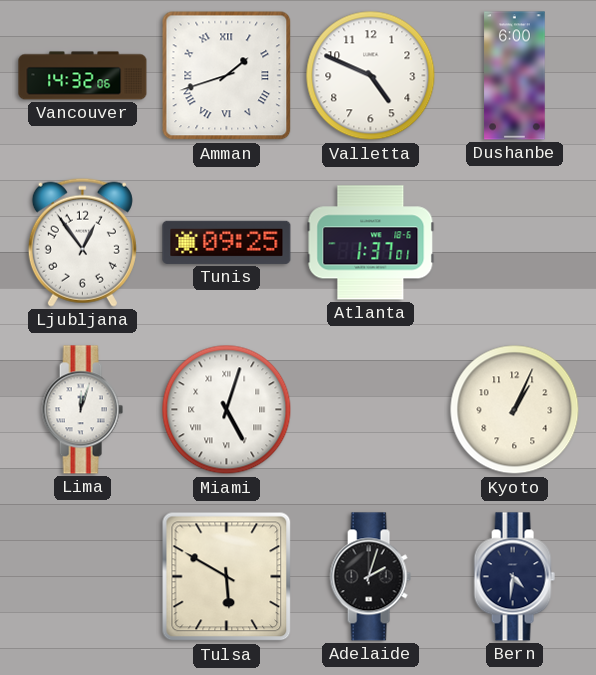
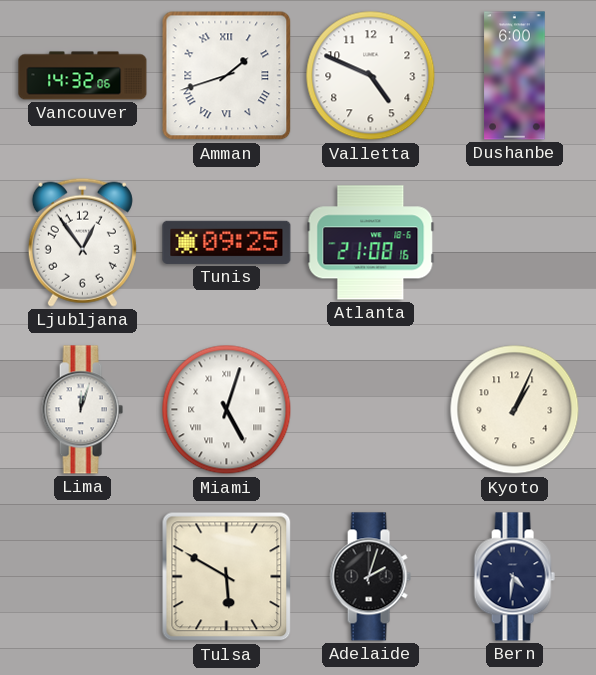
Atlanta: 1:37 -> 21:08
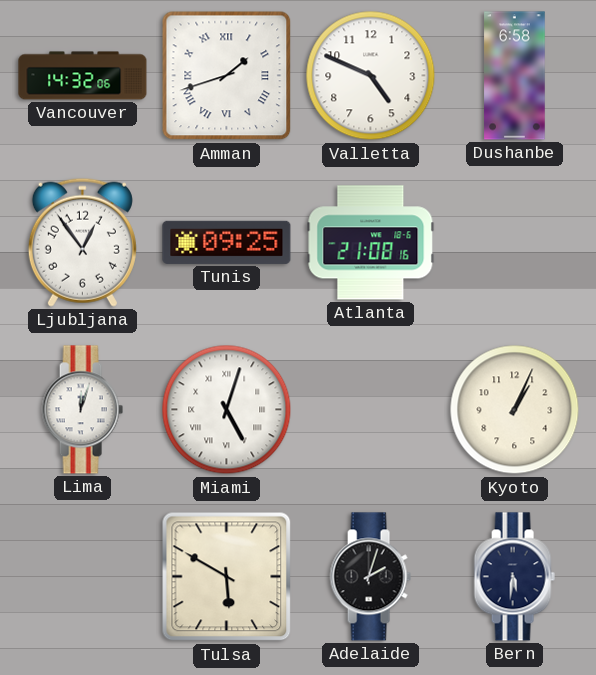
Dushanbe: 6:00 -> 6:58
Bern: 4:31 -> 5:31
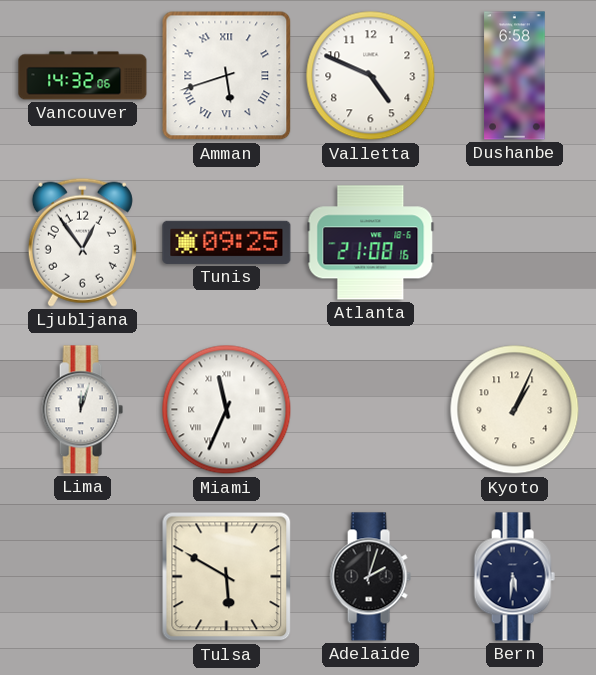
Amman: 1:42 -> 5:42
Miami: 5:03 -> 11:34
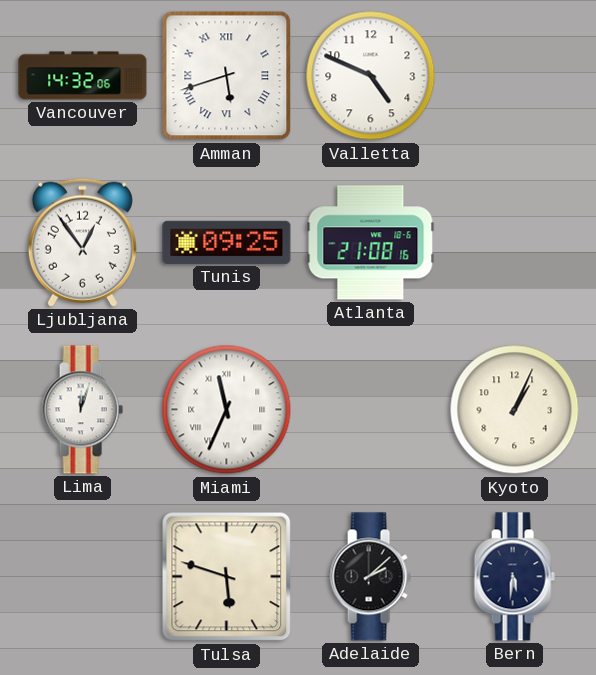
Dushanbe: 6:58 -> none
Tulsa: 5:50 -> 5:48
Adelaide: 2:03 -> 2:08
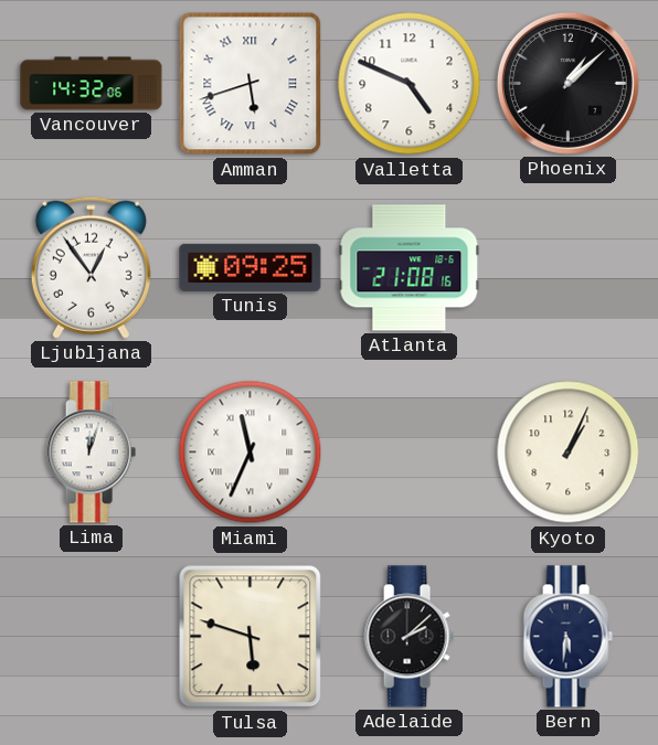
Phoenix: none -> 1:08
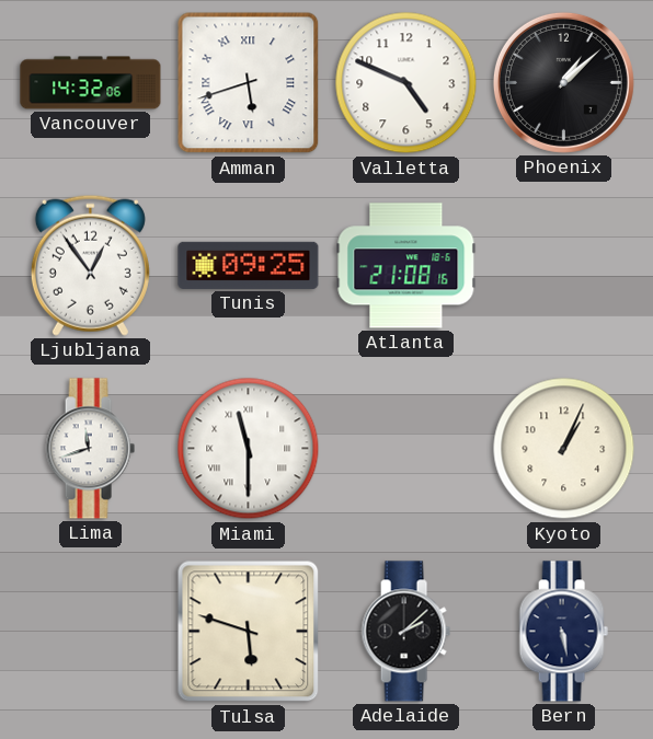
Lima: 12:03 -> 11:42
Miami: 11:34 -> 11:30
Bern: 5:31 -> 5:28
